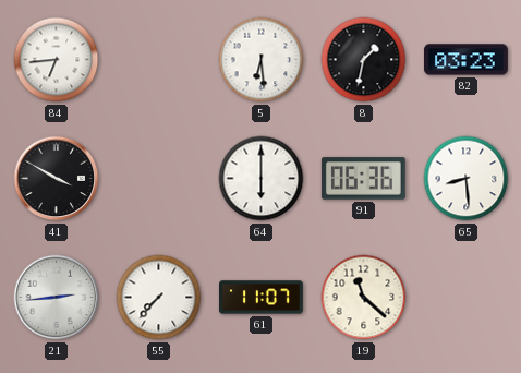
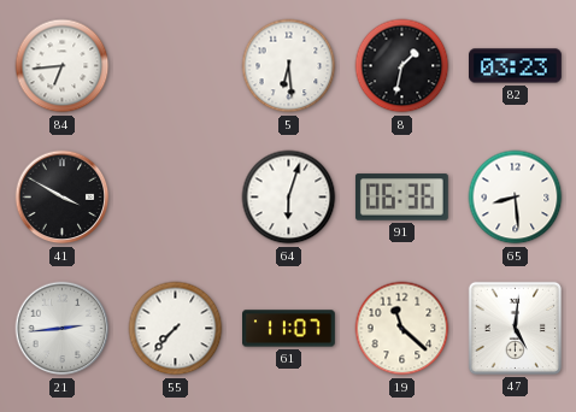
64: 6:00 -> 6:03
47: none -> 5:01
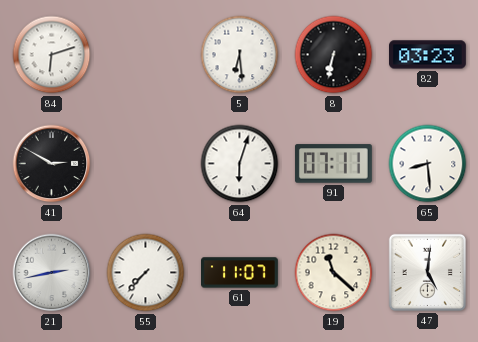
84: 6:44 -> 6:12
8: 1:32 -> 6:32
41: 3:50 -> 2:50
91: 06:36 -> 07:11
21: 2:44 -> 2:43
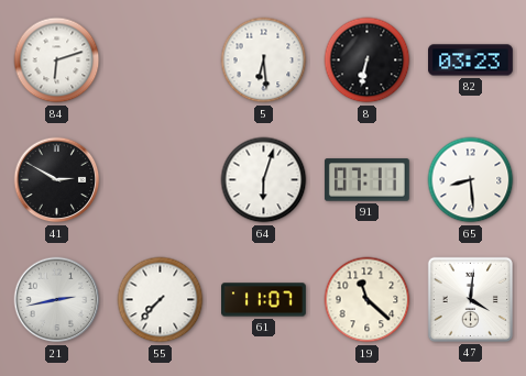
47: 5:01 -> 4:01
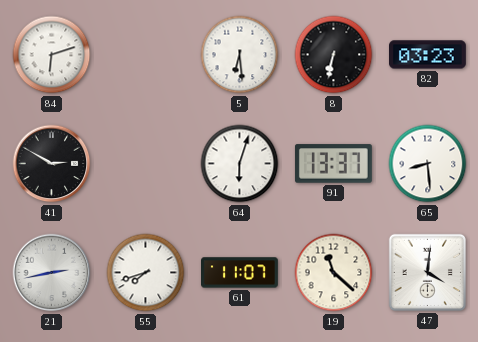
91: 07:11 -> 13:37
55: 7:37 -> 7:42
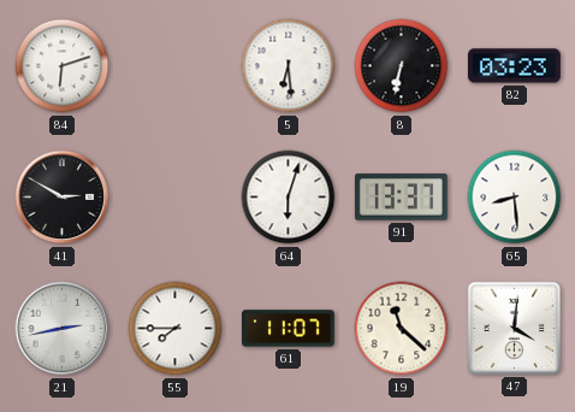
55: 7:42 -> 7:45
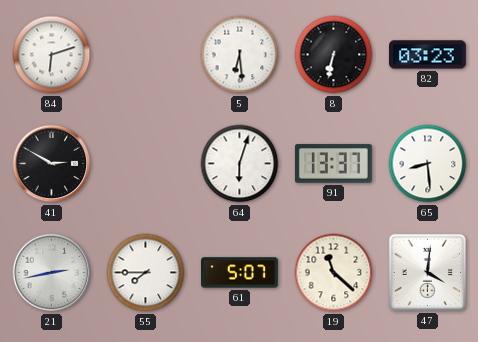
61: 11:07 -> 5:07
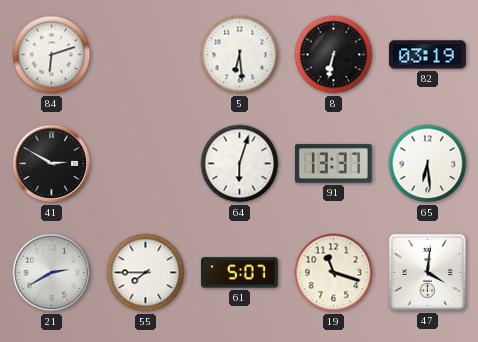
82: 03:23 -> 03:19
65: 8:29 -> 6:29
21: 2:43 -> 2:40
19: 11:22 -> 11:18
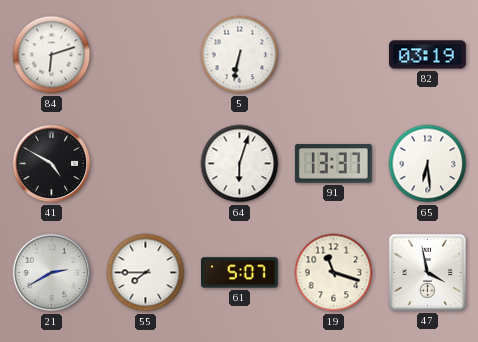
5: 6:29 -> 6:32
8: 6:32 -> none
41: 2:50 -> 4:50
47: 4:01 -> 3:58
